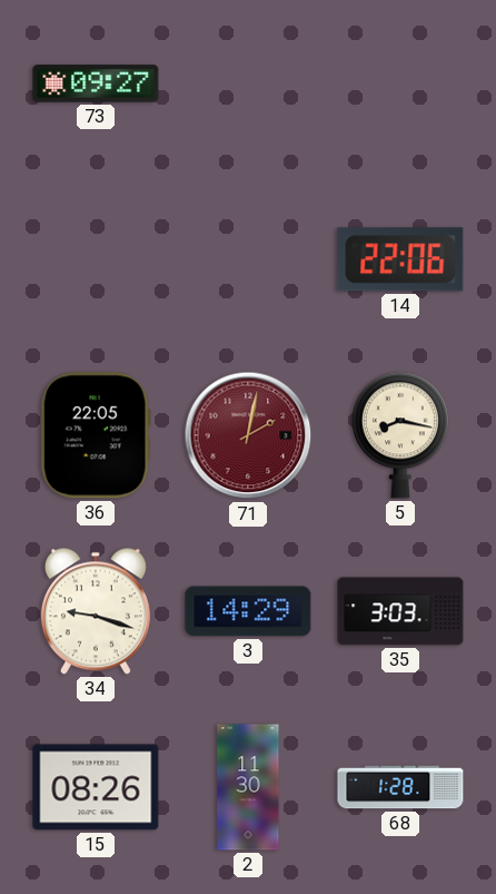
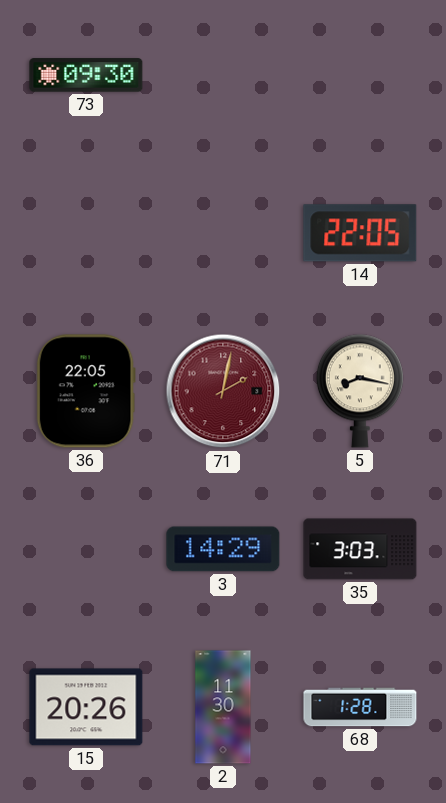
73: 09:27 -> 09:30
14: 22:06 -> 22:05
34: 9:18 -> none
15: 08:26 -> 20:26
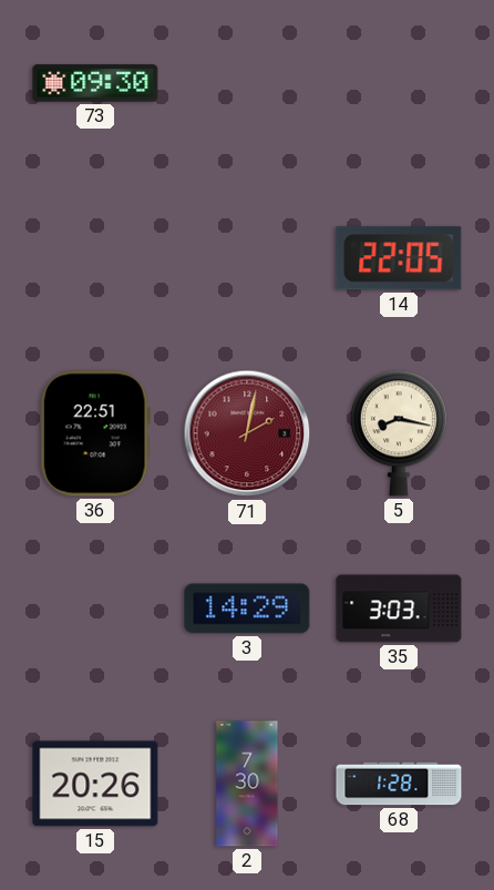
36: 22:05 -> 22:51
2: 11:30 -> 7:30
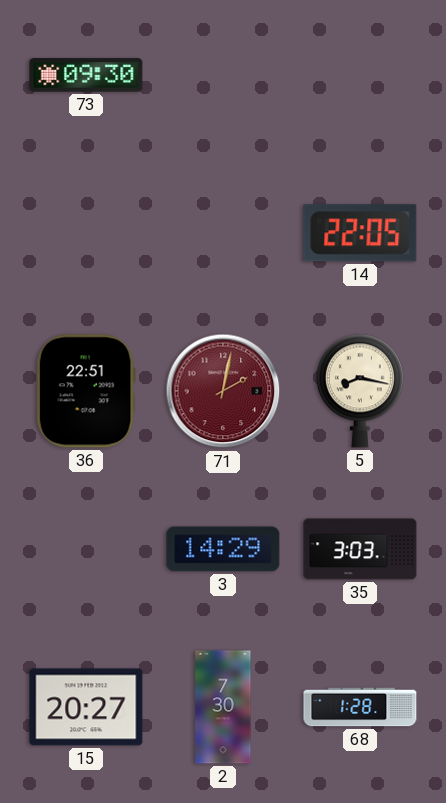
15: 20:26 -> 20:27
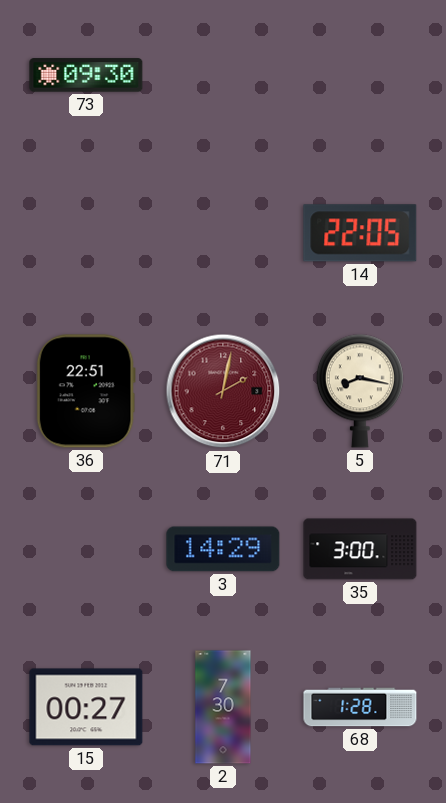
35: 3:03 -> 3:00
15: 20:27 -> 00:27
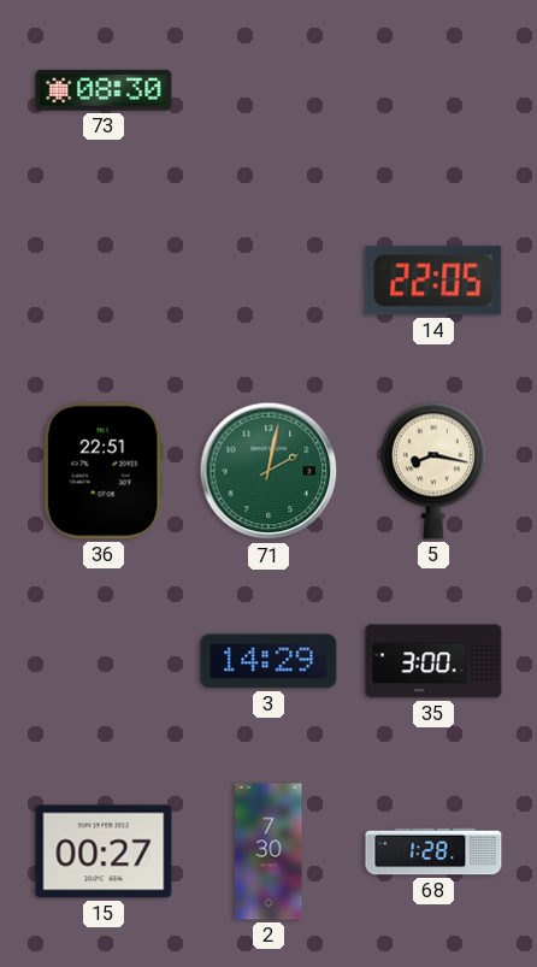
73: 09:30 -> 08:30
71 dial: burgundy -> green
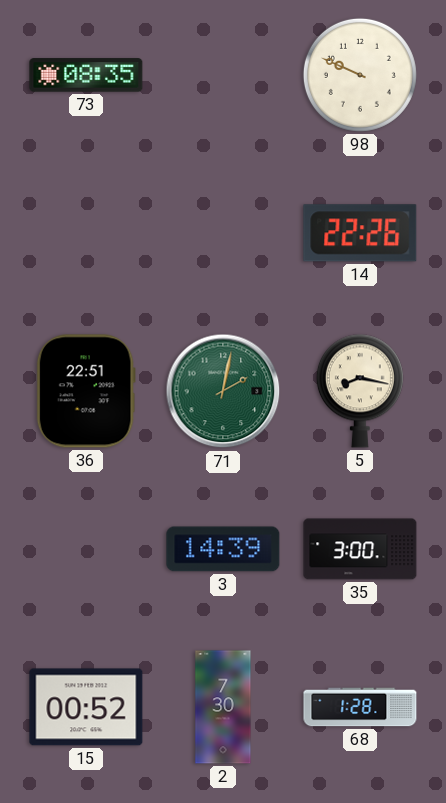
73: 08:30 -> 08:35
98: none -> 9:49
14: 22:05 -> 22:26
3: 14:29 -> 14:39
15: 00:27 -> 00:52
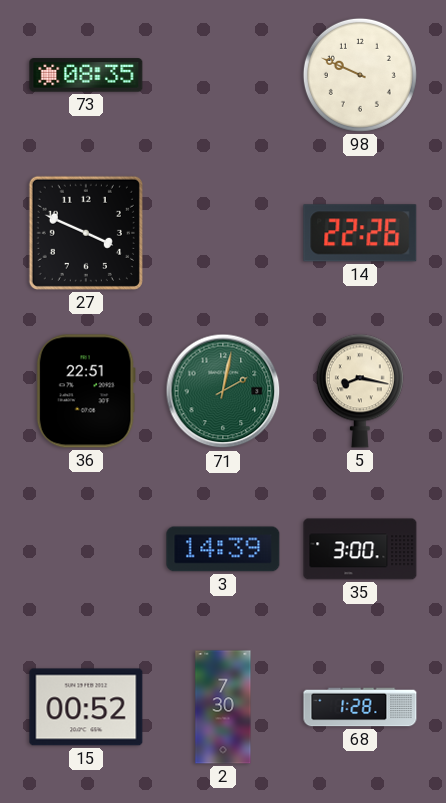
27: none -> 3:49
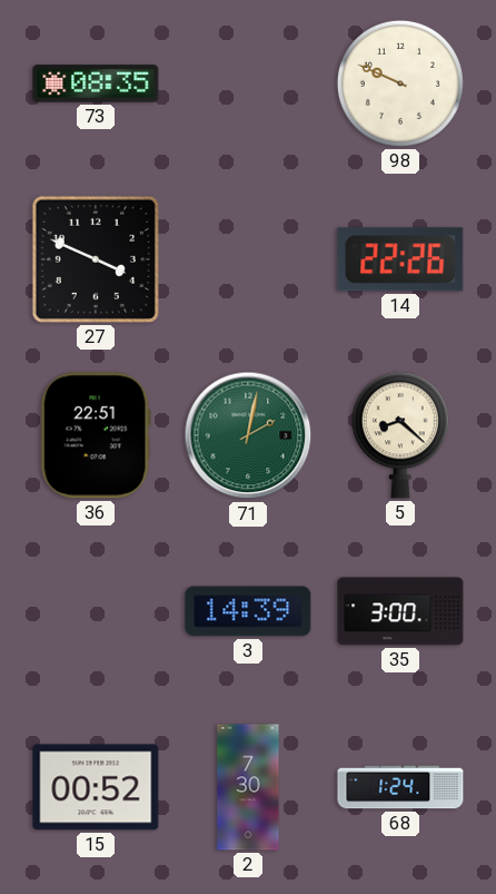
5: 8:17 -> 8:22
68: 1:28 -> 1:24
